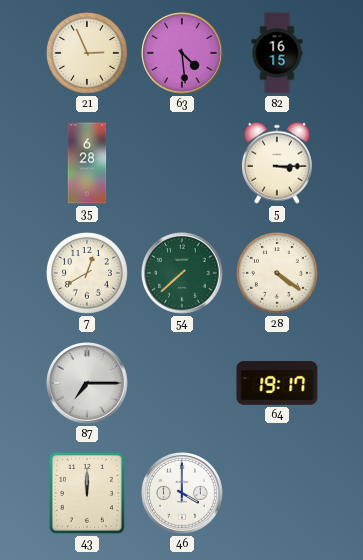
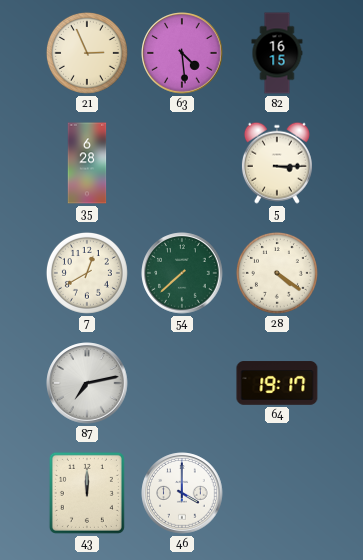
87: 7:15 -> 7:13
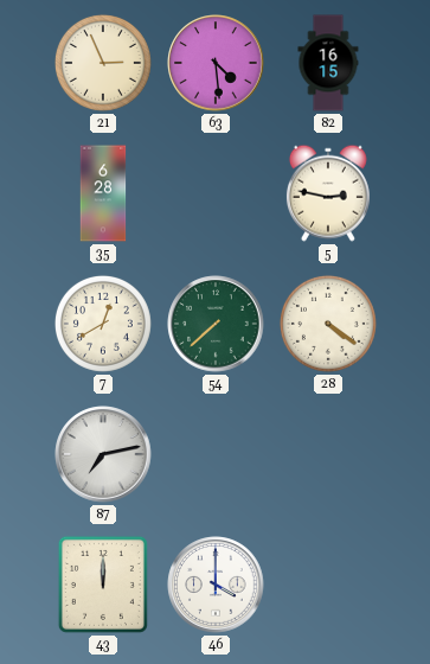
5: 3:15 -> 2:47
64: 19:17 -> none
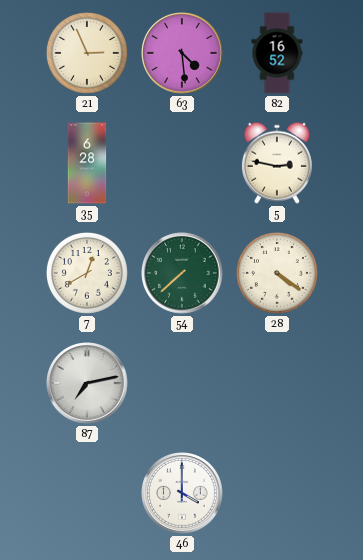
82: 16:15 -> 16:52
43: 12:00 -> none
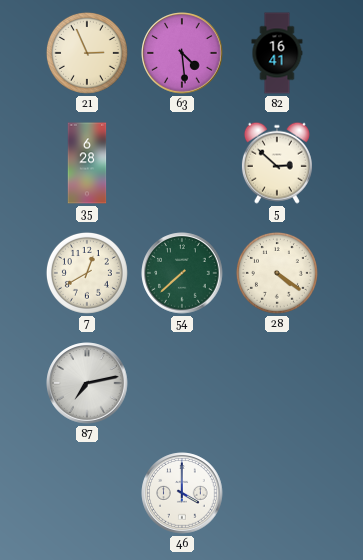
82: 16:52 -> 16:41
5: 2:47 -> 2:52
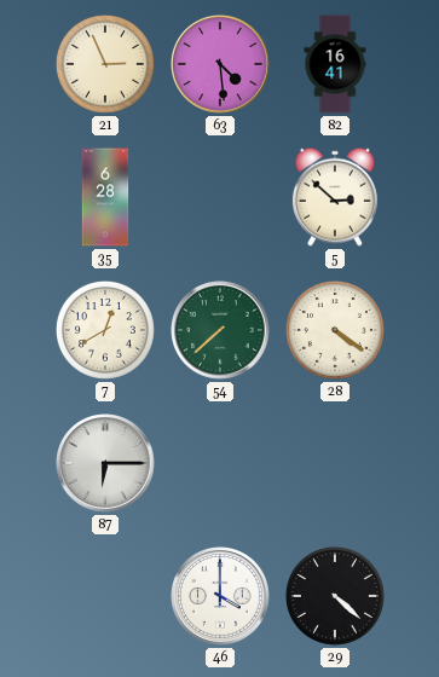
87: 7:13 -> 6:15
29: none -> 4:22
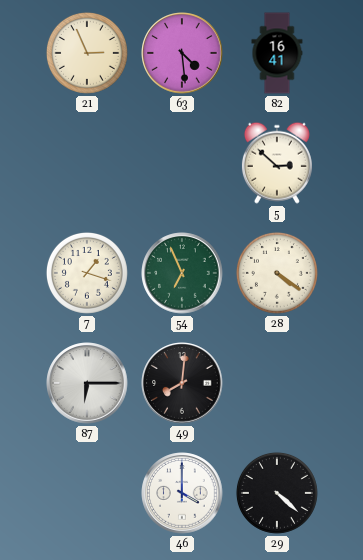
35: 6:28 -> none
7: 12:40 -> 1:18
54: 7:38 -> 6:56
49: none -> 8:01
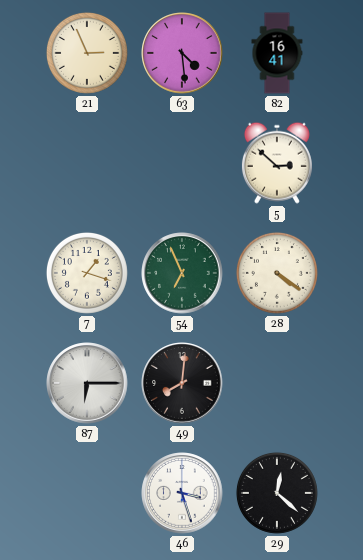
46: 4:00 -> 3:27
29: 4:22 -> 12:22
